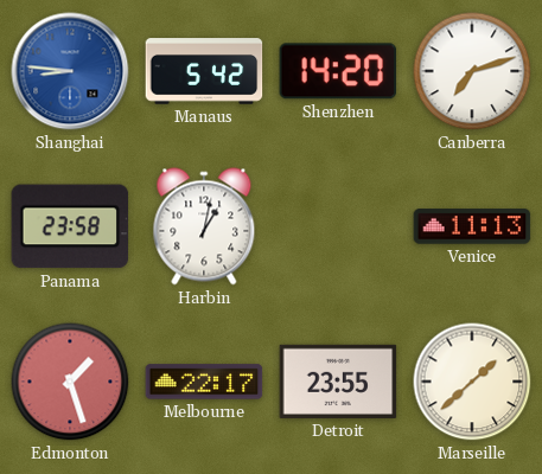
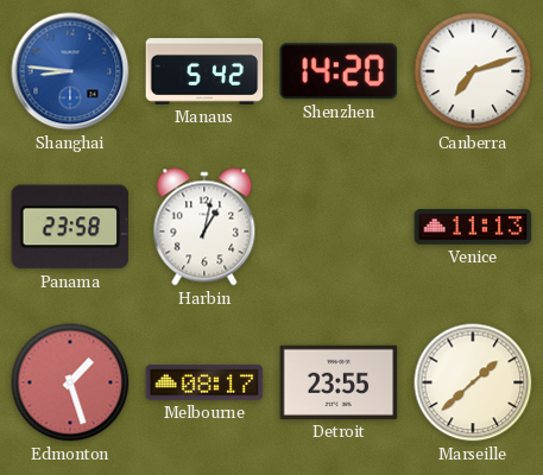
Melbourne: 22:17 -> 08:17
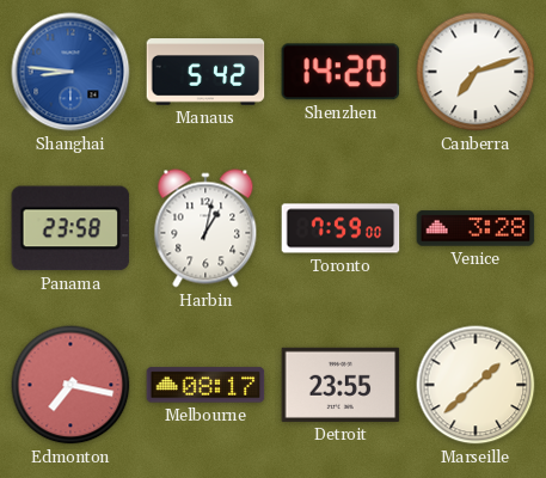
Toronto: none -> 7:59
Venice: 11:13 -> 3:28
Edmonton: 1:27 -> 7:17
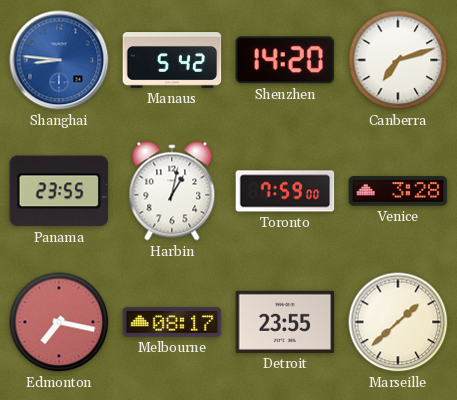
Panama: 23:58 -> 23:55
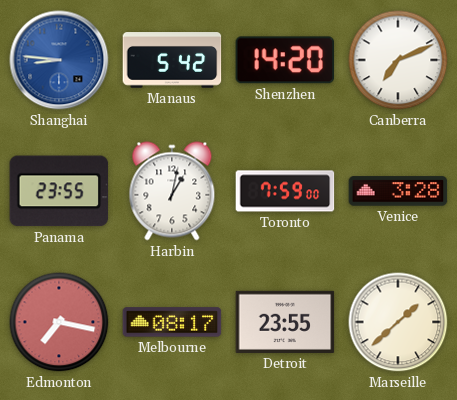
Canberra: 7:12 -> 7:11
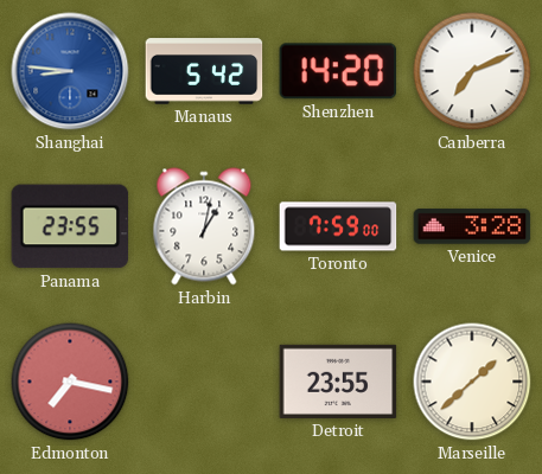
Melbourne: 08:17 -> none
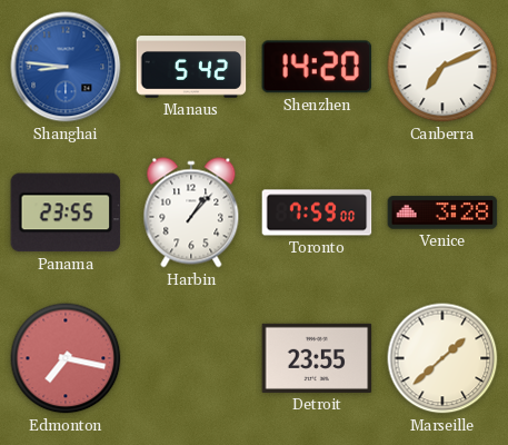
Harbin: 1:02 -> 1:07
